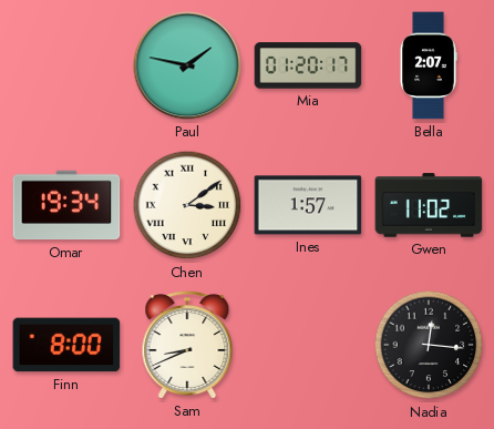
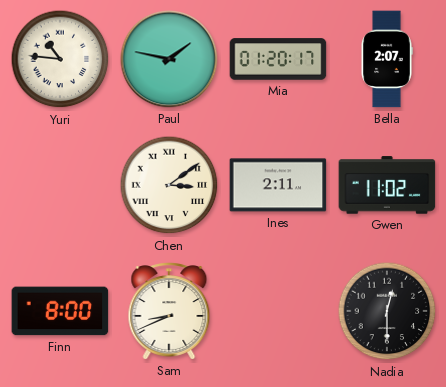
Yuri: none -> 10:46
Omar: 19:34 -> none
Ines: 1:57 -> 2:11
Nadia: 12:16 -> 12:30
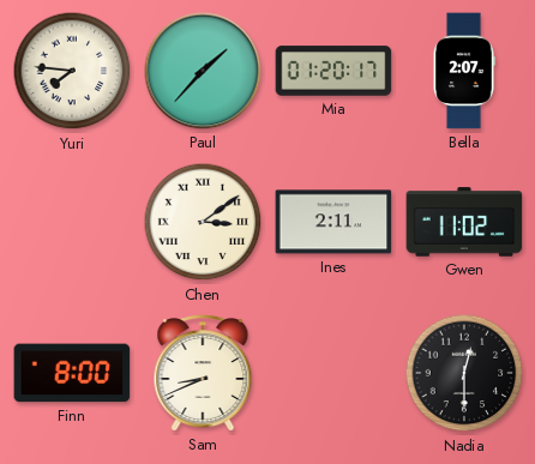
Yuri: 10:46 -> 7:46
Paul: 1:47 -> 1:37
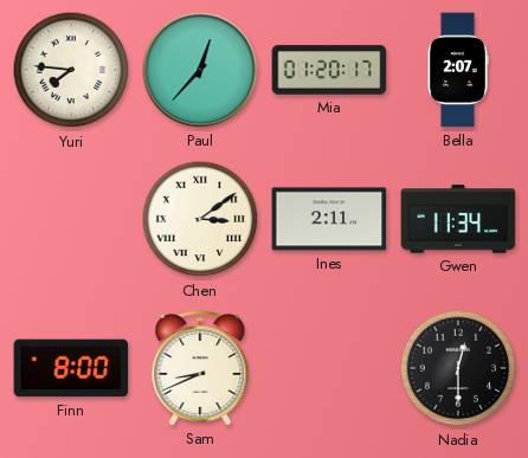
Paul: 1:37 -> 12:37
Gwen: 11:02 -> 11:34
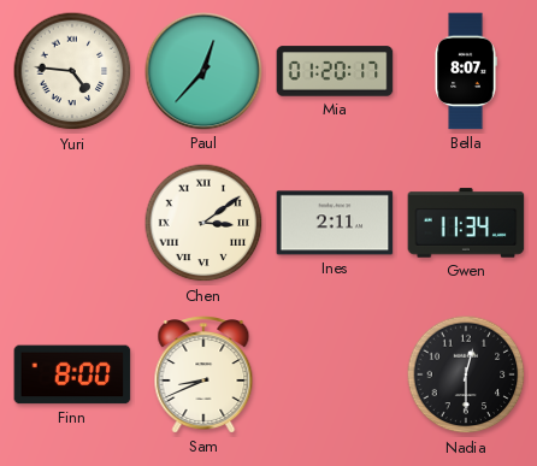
Yuri: 7:46 -> 4:46
Bella: 2:07 -> 8:07
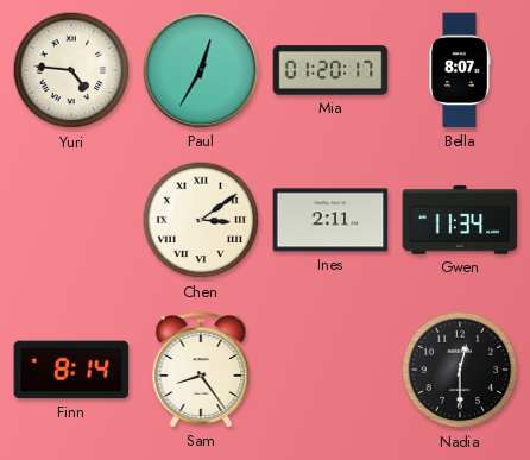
Paul: 12:37 -> 12:35
Finn: 8:00 -> 8:14
Sam: 8:41 -> 8:24
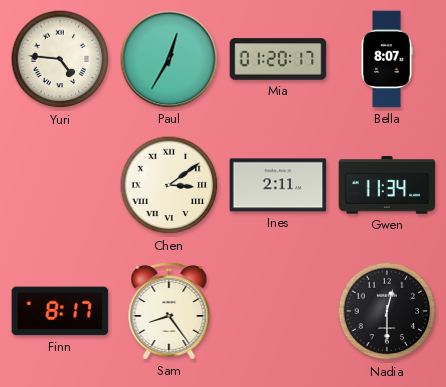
Finn: 8:14 -> 8:17
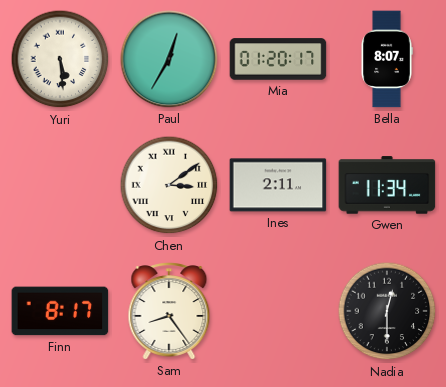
Yuri: 4:46 -> 5:29
